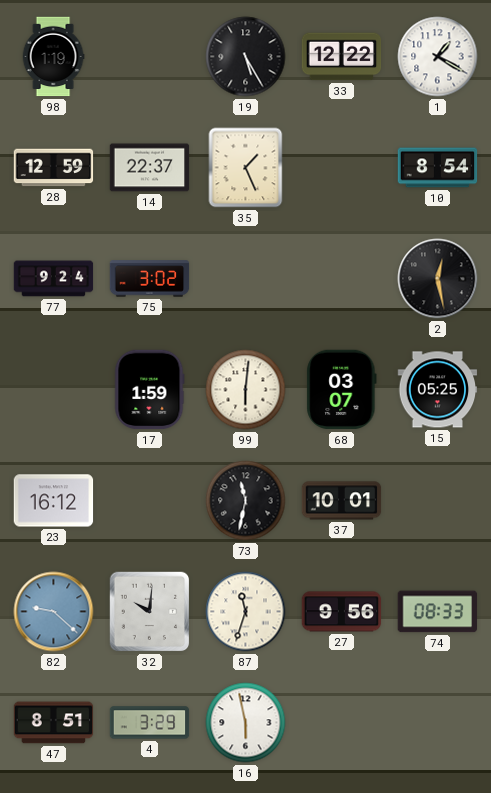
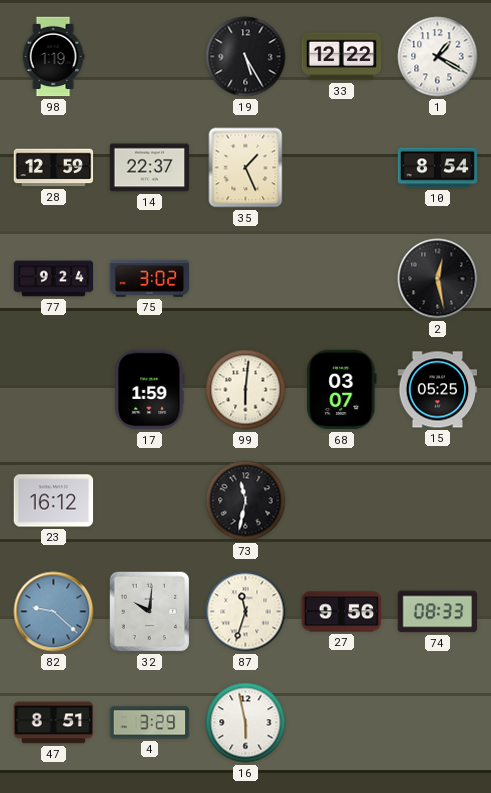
37: 10:01 -> none
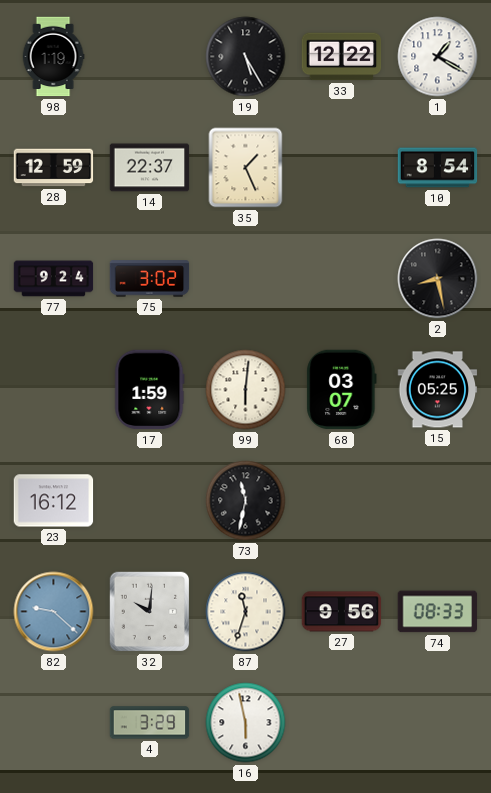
2: 12:28 -> 8:28
47: 8:51 -> none
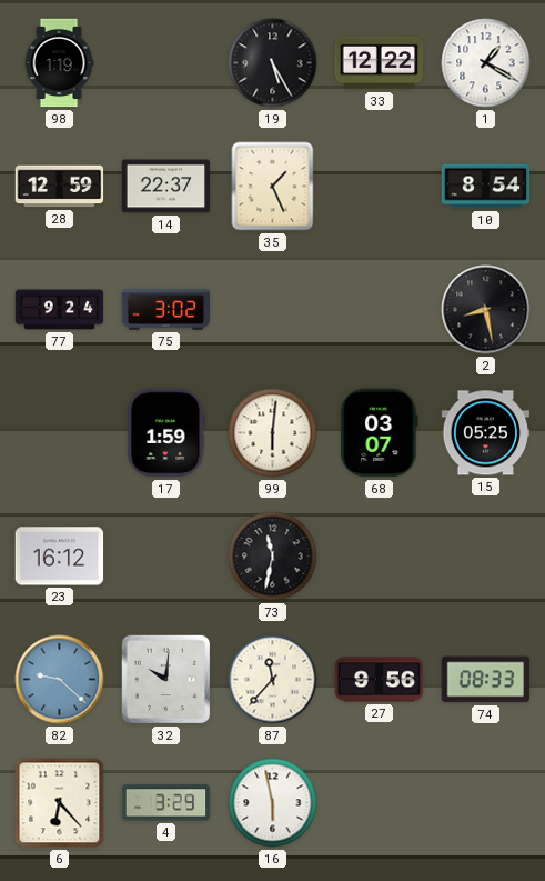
87: 11:33 -> 11:37
6: none -> 6:23
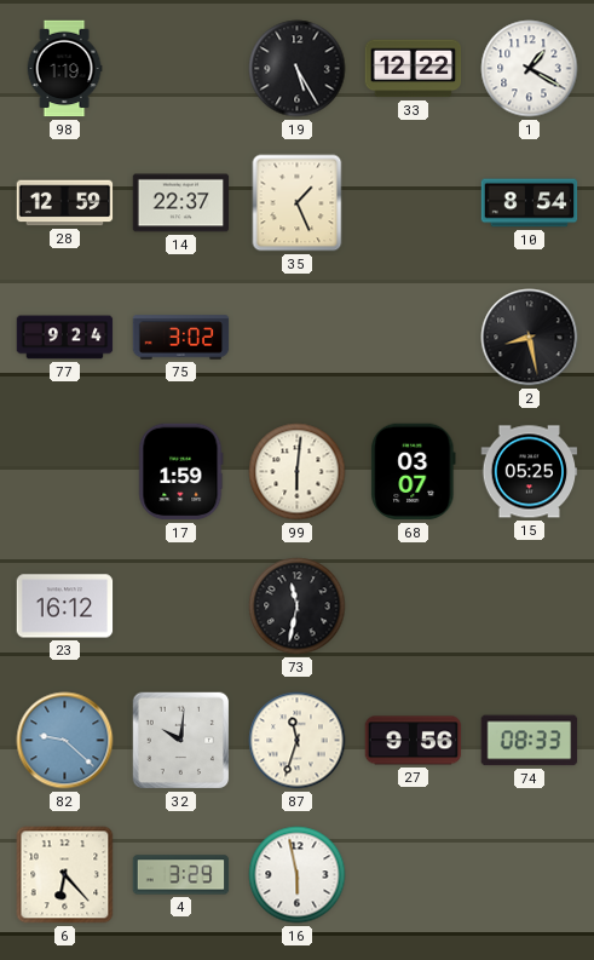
87: 11:37 -> 11:33
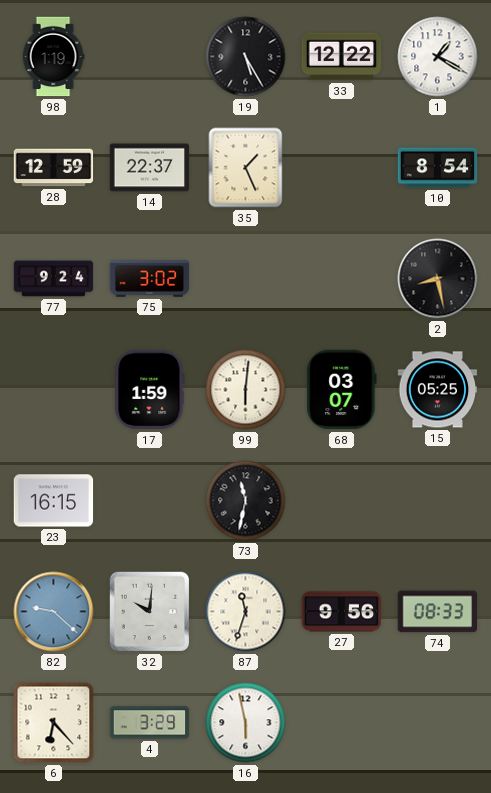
23: 16:12 -> 16:15
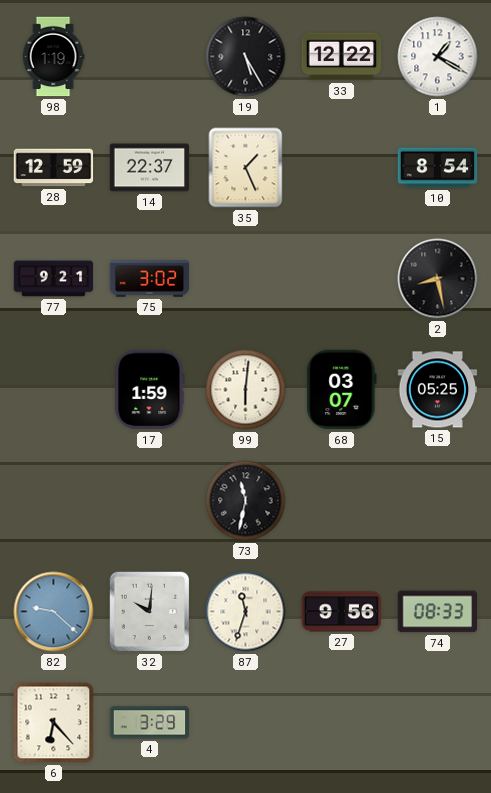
77: 9:24 -> 9:21
23: 16:15 -> none
16: 5:58 -> none
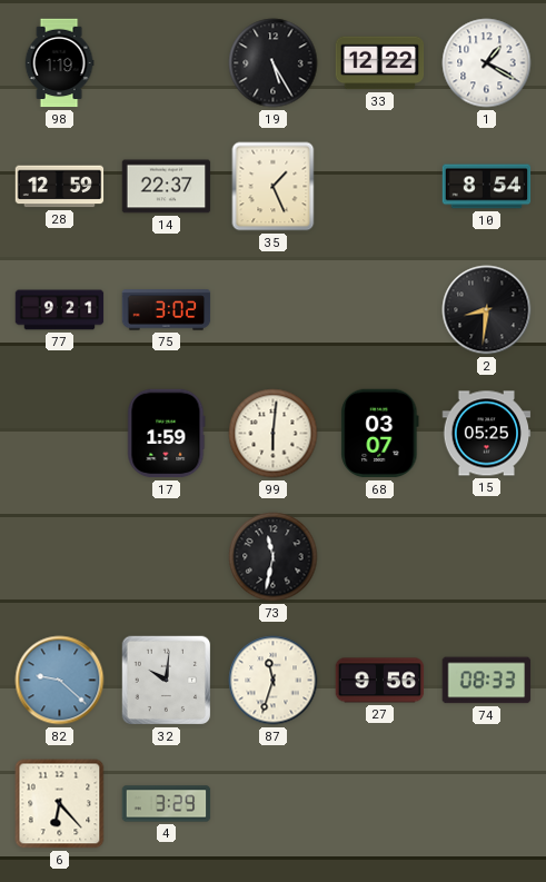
2: 8:28 -> 8:31
